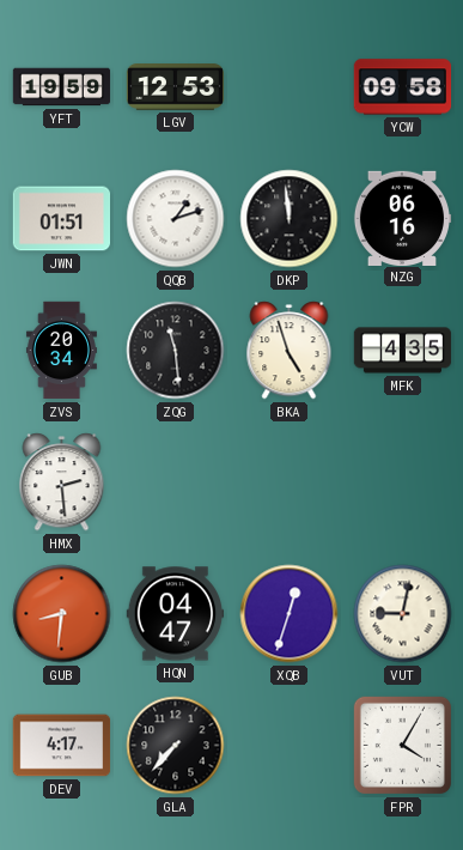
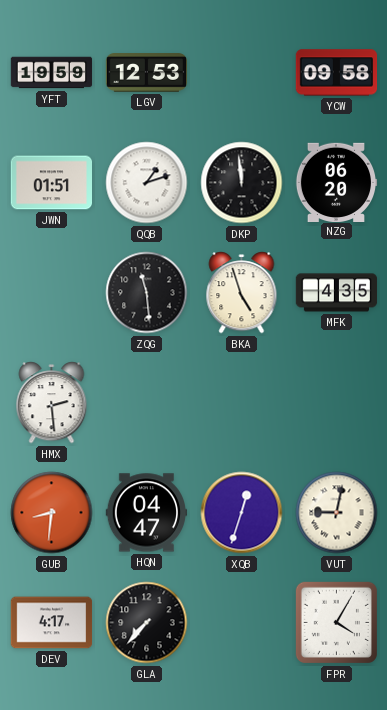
NZG: 06:16 -> 06:20
ZVS: 20:34 -> none
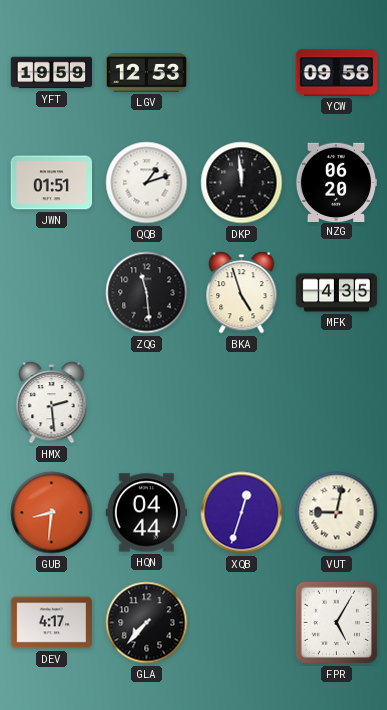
HQN: 04:47 -> 04:44
FPR: 4:05 -> 5:05
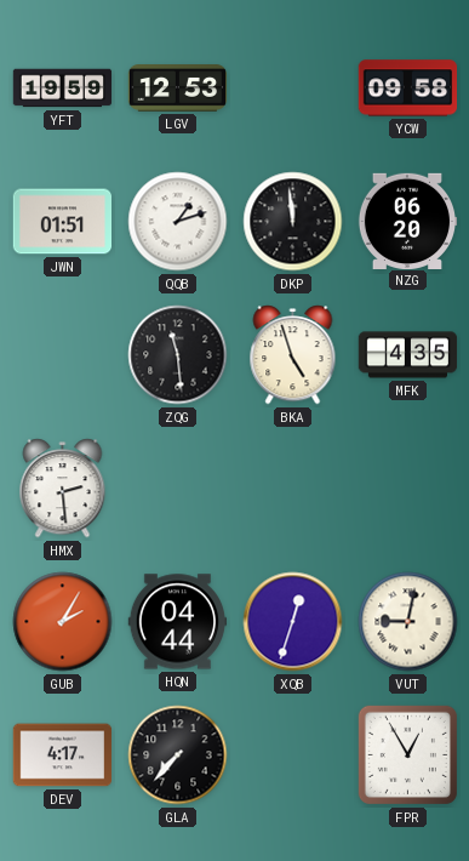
GUB: 8:31 -> 2:05
FPR: 5:05 -> 12:55
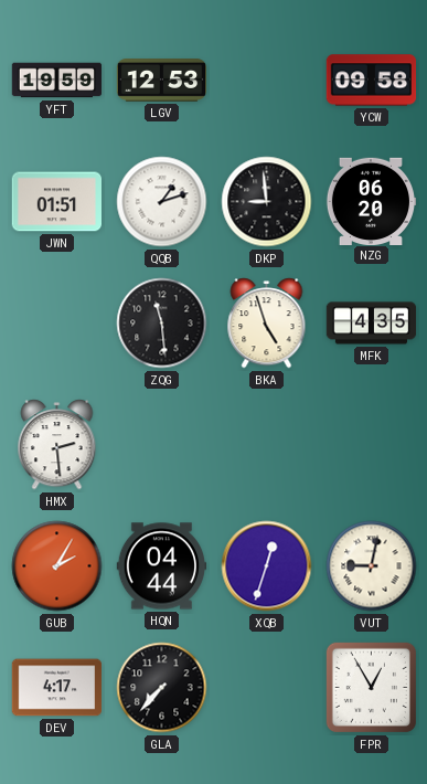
DKP: 11:59 -> 8:59
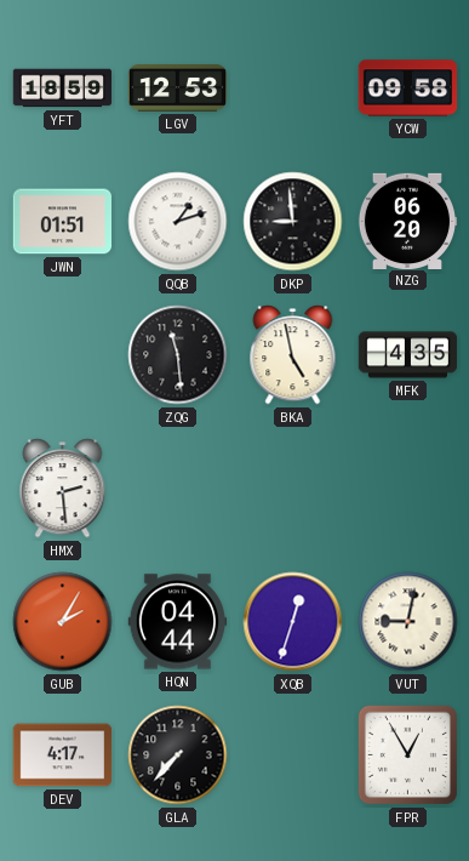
YFT: 19:59 -> 18:59
BKA: 4:57 -> 4:58
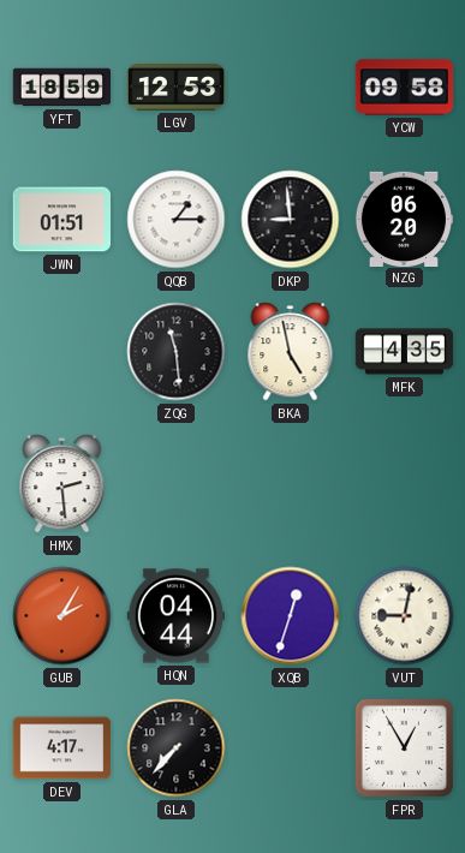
QQB: 1:12 -> 1:15
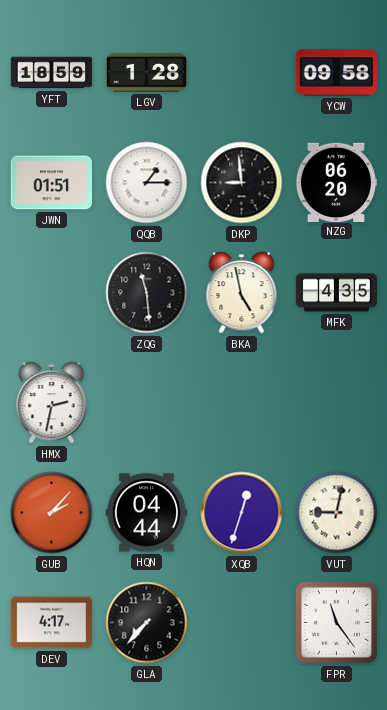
LGV: 12:53 -> 1:28
HMX: 2:29 -> 2:32
GUB: 2:05 -> 2:07
FPR: 12:55 -> 11:24
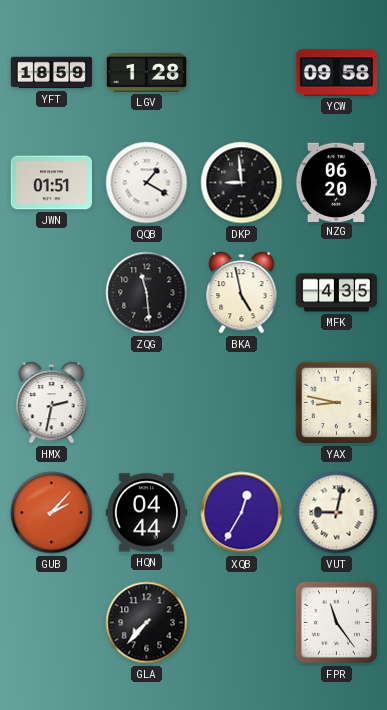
QQB: 1:15 -> 1:20
YAX: none -> 8:47
XQB: 12:33 -> 12:35
DEV: 4:17 -> none
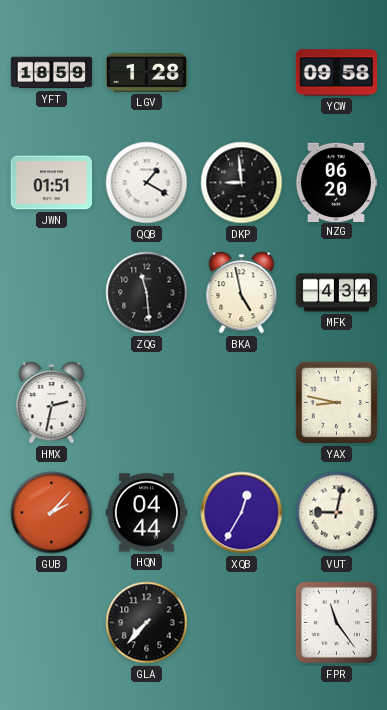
MFK: 4:35 -> 4:34
